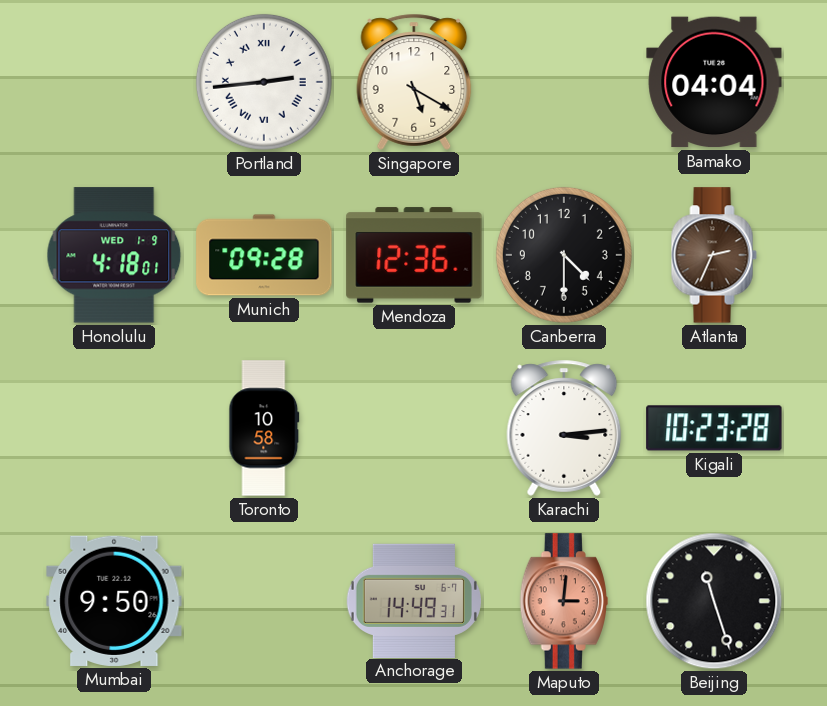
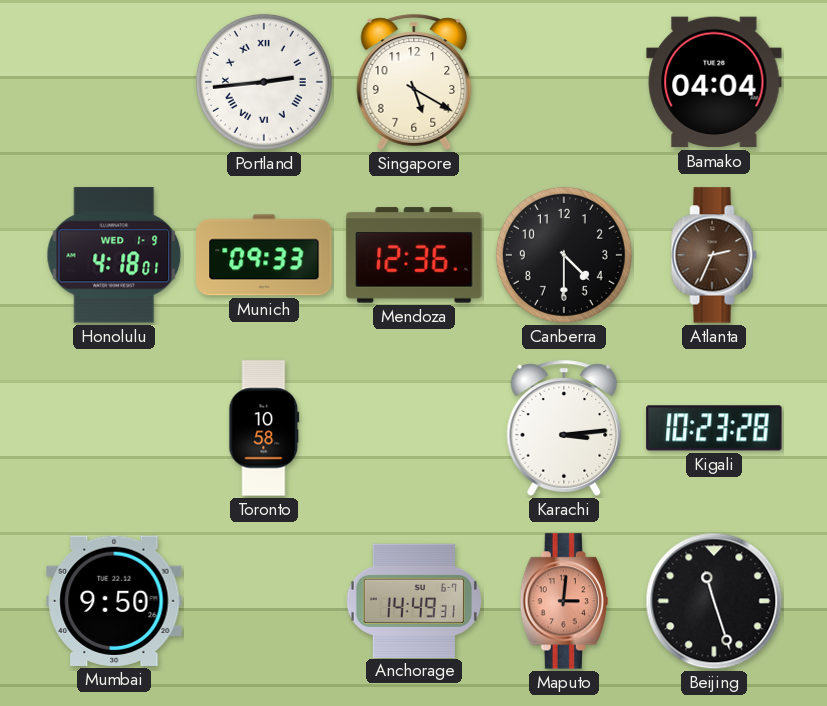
Munich: 09:28 -> 09:33
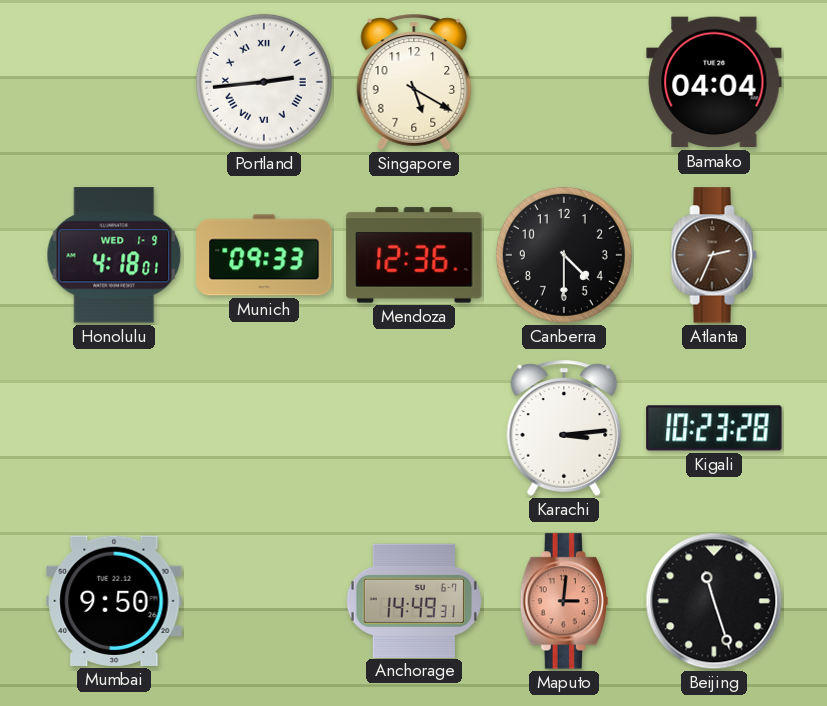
Toronto: 10:58 -> none
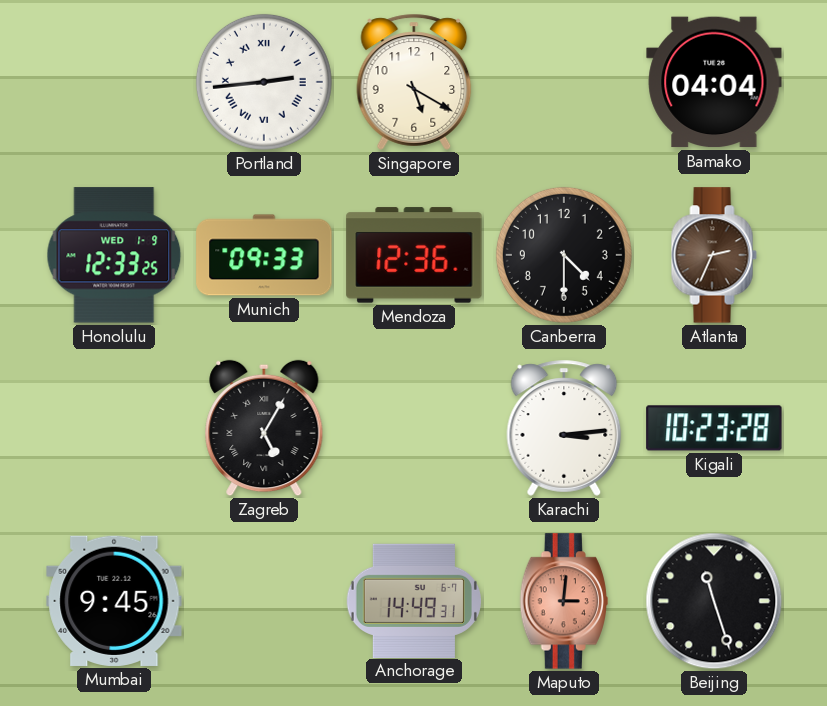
Honolulu: 4:18 -> 12:33
Zagreb: none -> 5:05
Mumbai: 9:50 -> 9:45
